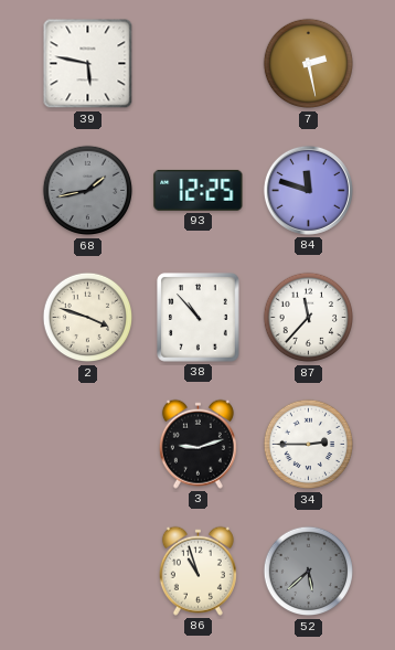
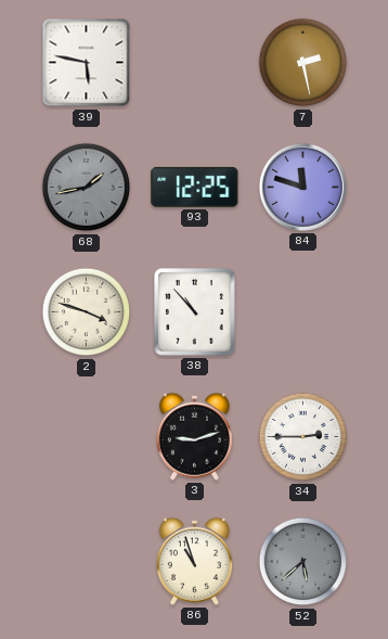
87: 11:37 -> none
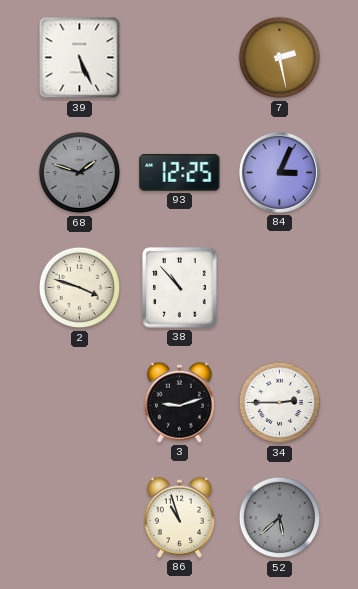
39: 5:47 -> 5:26
68: 1:43 -> 1:48
84: 11:48 -> 3:04
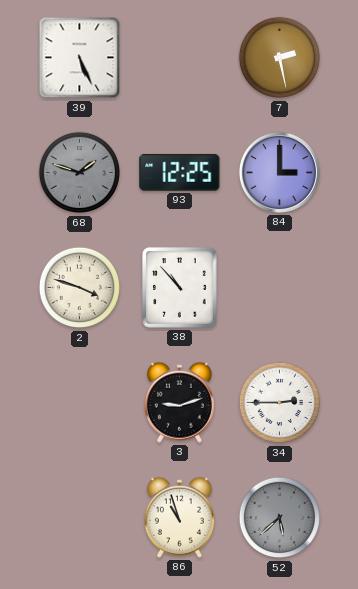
84: 3:04 -> 3:00
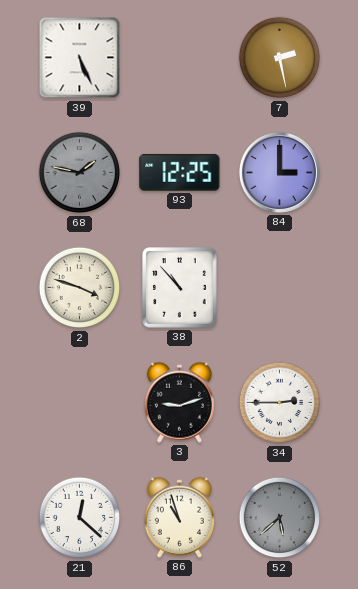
68: 1:48 -> 1:47
21: none -> 12:22
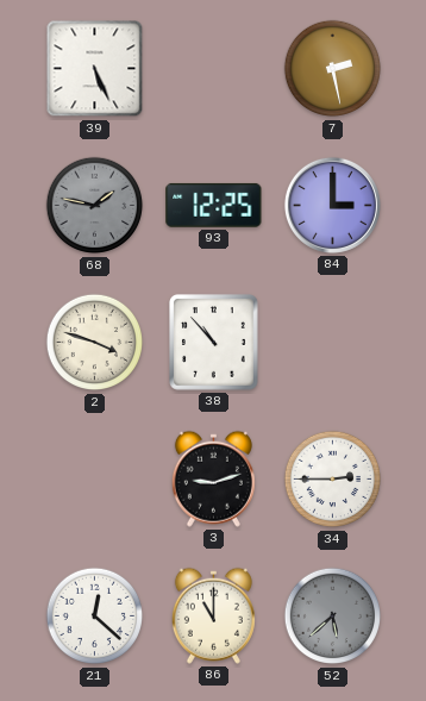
86: 10:57 -> 11:00
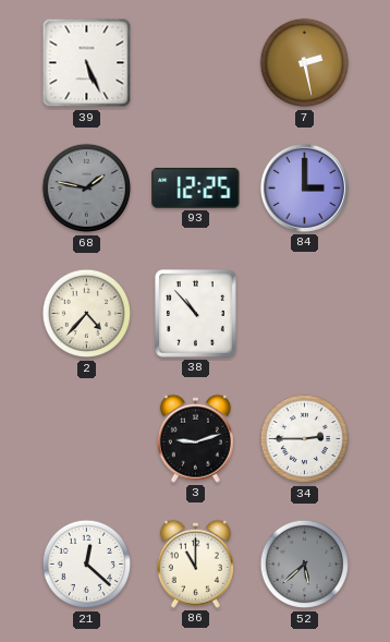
2: 3:48 -> 4:37
